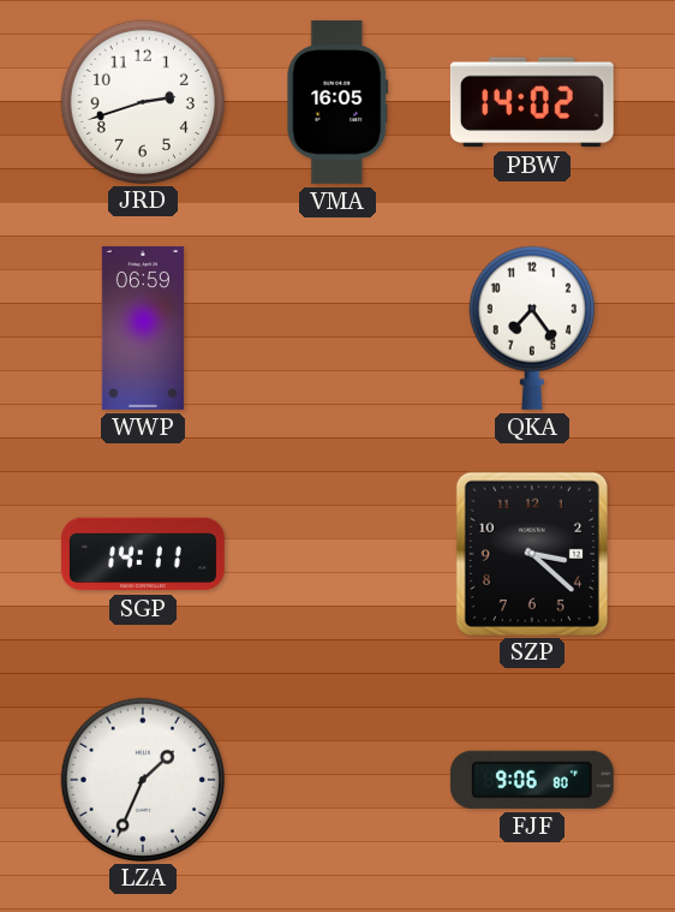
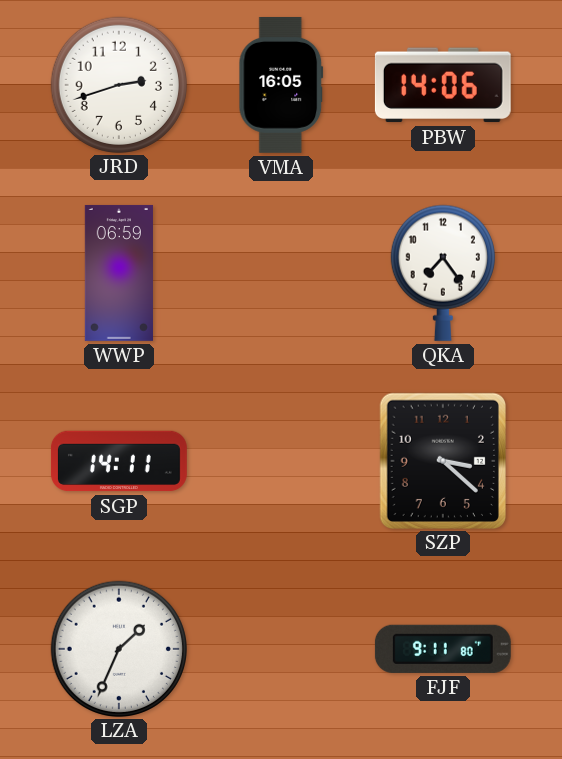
PBW: 14:02 -> 14:06
FJF: 9:06 -> 9:11
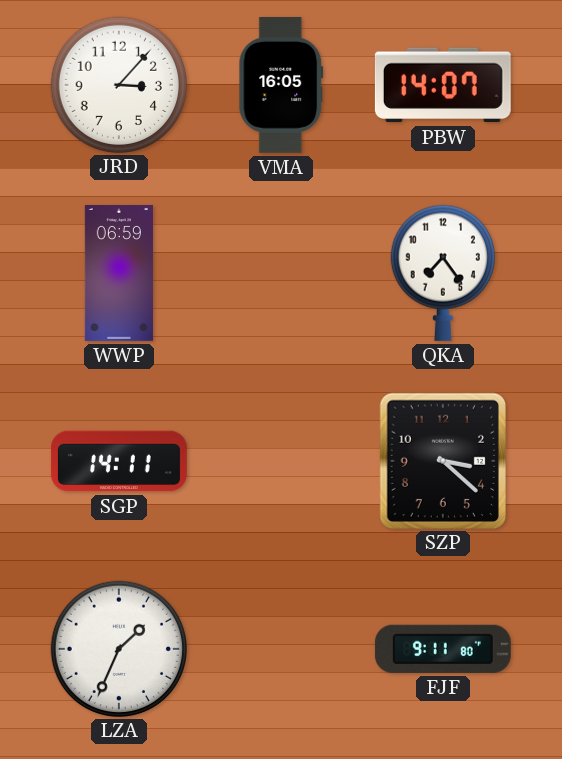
JRD: 2:42 -> 3:07
PBW: 14:06 -> 14:07
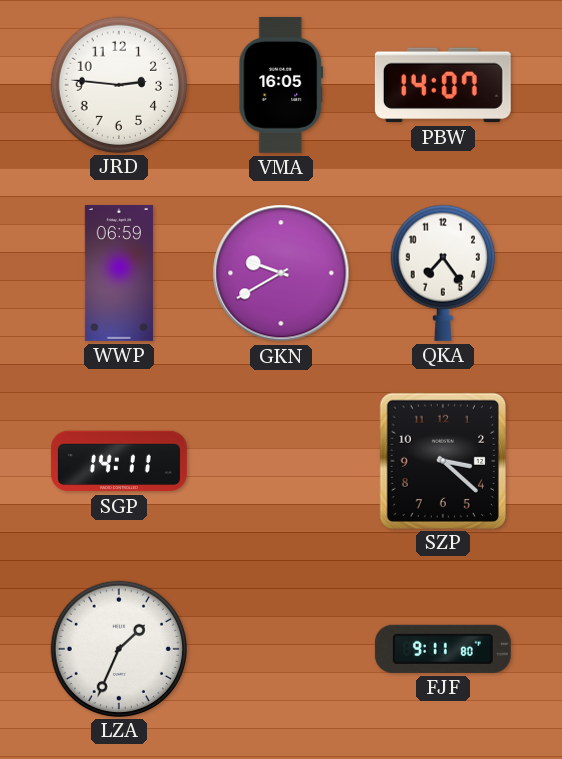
JRD: 3:07 -> 2:46
GKN: none -> 9:40
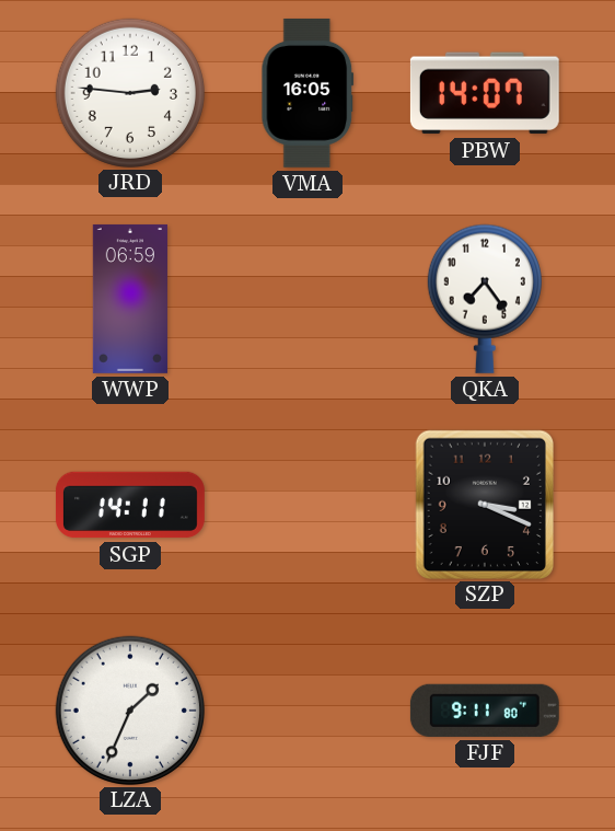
GKN: 9:40 -> none
SZP: 3:22 -> 3:19
